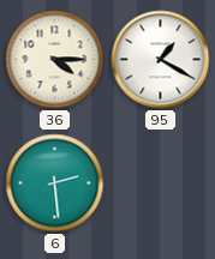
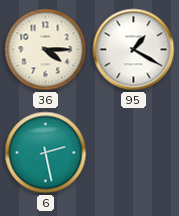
6: 2:29 -> 2:28
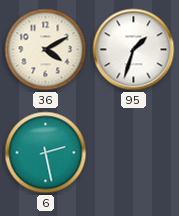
36: 4:15 -> 4:10
95: 1:20 -> 1:33
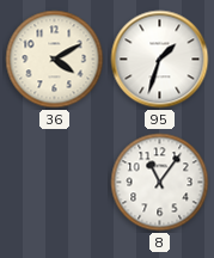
6: 2:28 -> none
8: none -> 11:06
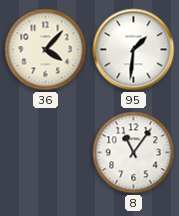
36: 4:10 -> 4:07
95: 1:33 -> 1:31
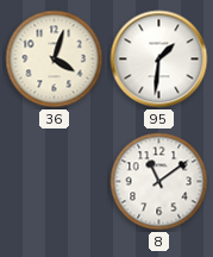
36: 4:07 -> 4:03
8: 11:06 -> 11:09
